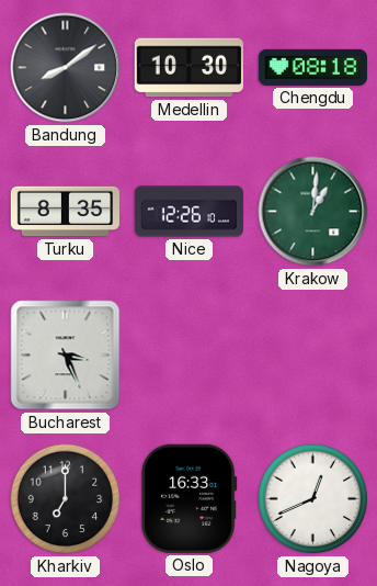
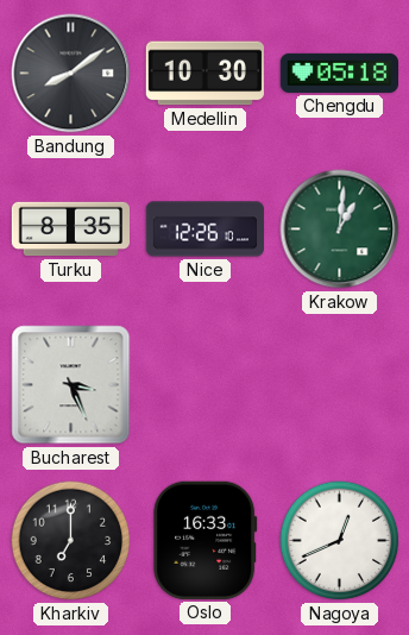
Chengdu: 08:18 -> 05:18
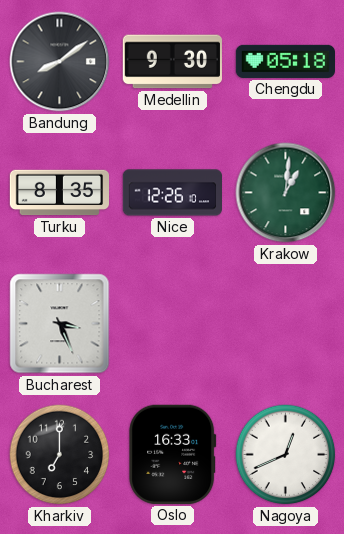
Medellin: 10:30 -> 9:30
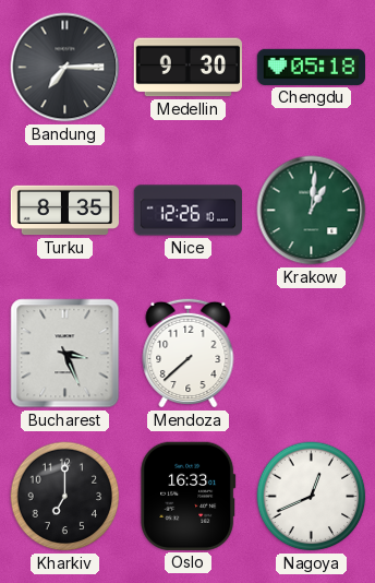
Bandung: 8:09 -> 7:15
Mendoza: none -> 7:38
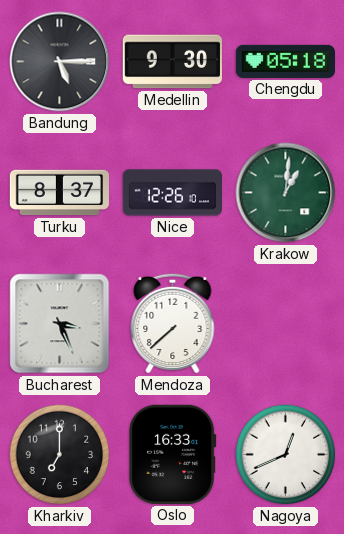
Bandung: 7:15 -> 5:15
Turku: 8:35 -> 8:37
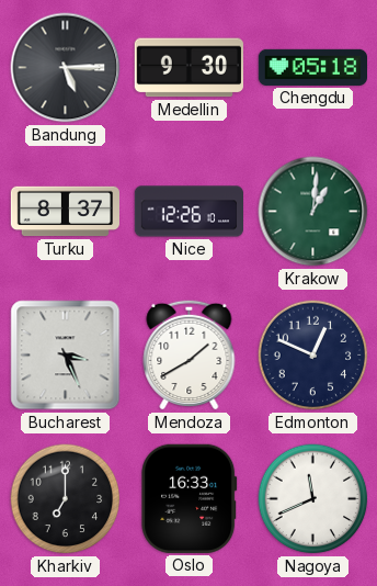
Mendoza: 7:38 -> 1:40
Edmonton: none -> 12:49
Nagoya: 12:41 -> 11:41
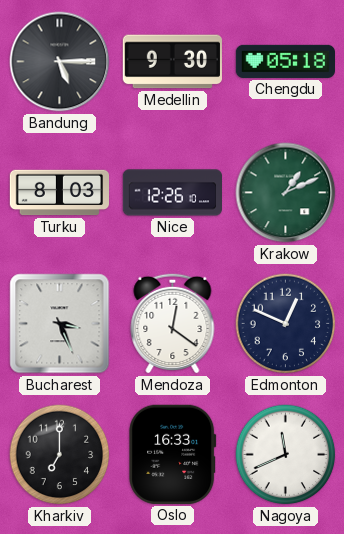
Turku: 8:37 -> 8:03
Krakow: 1:01 -> 1:11
Mendoza: 1:40 -> 12:21
